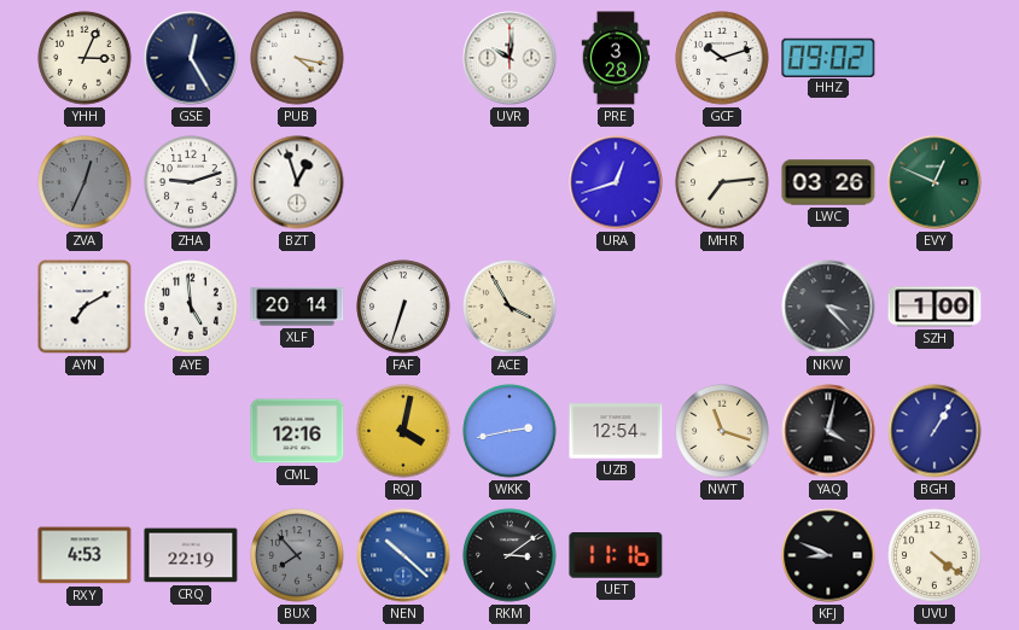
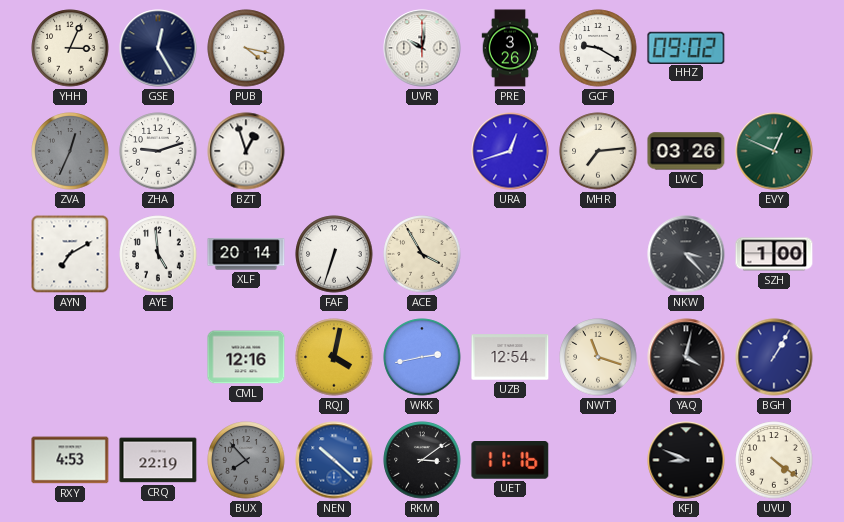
PRE: 3:28 -> 3:26
GCF: 10:12 -> 9:20
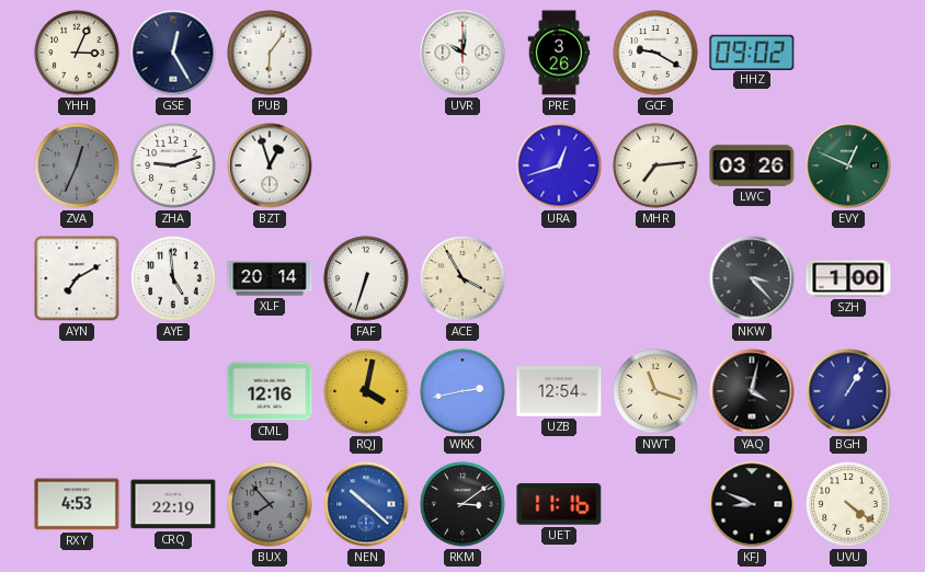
PUB: 4:17 -> 6:06
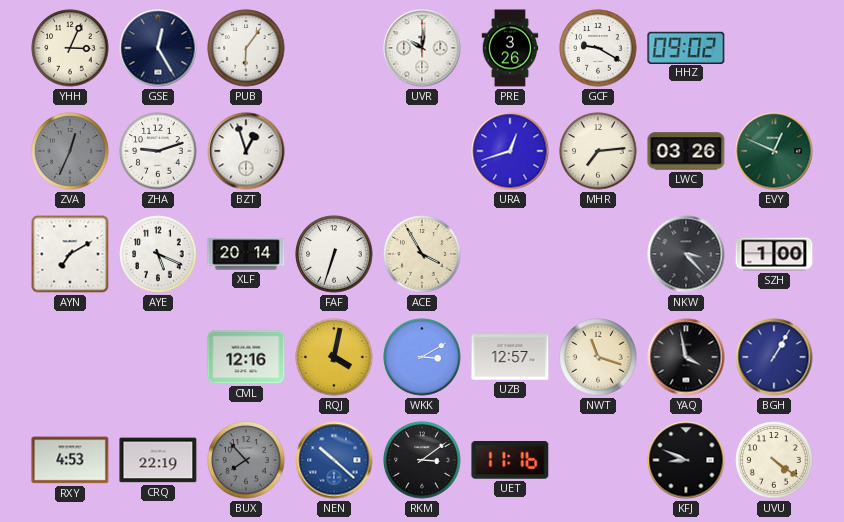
AYE: 4:59 -> 5:19
WKK: 2:43 -> 3:10
UZB: 12:54 -> 12:57
YAQ: 4:02 -> 3:58
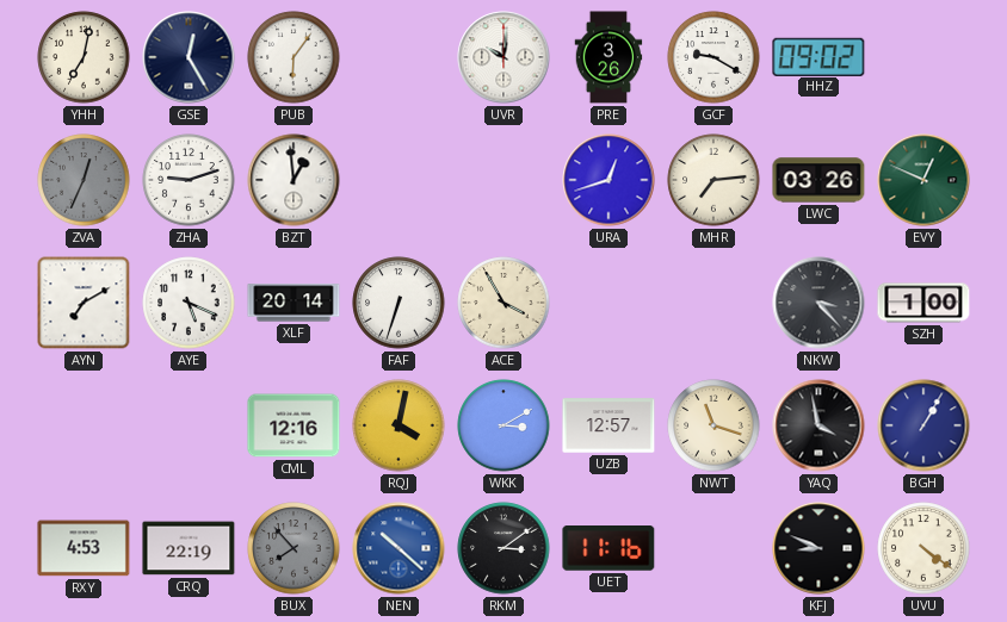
YHH: 3:04 -> 7:02
BZT: 12:57 -> 12:59
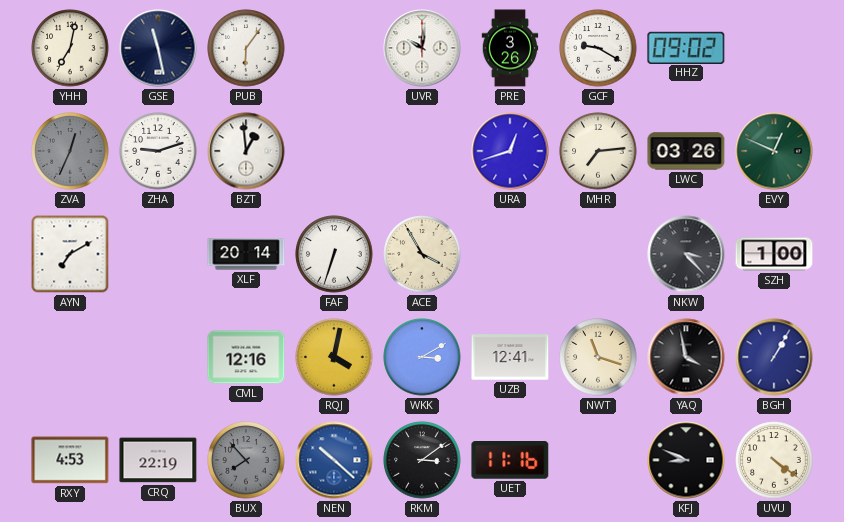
GSE: 12:25 -> 11:28
AYE: 5:19 -> none
UZB: 12:57 -> 12:41
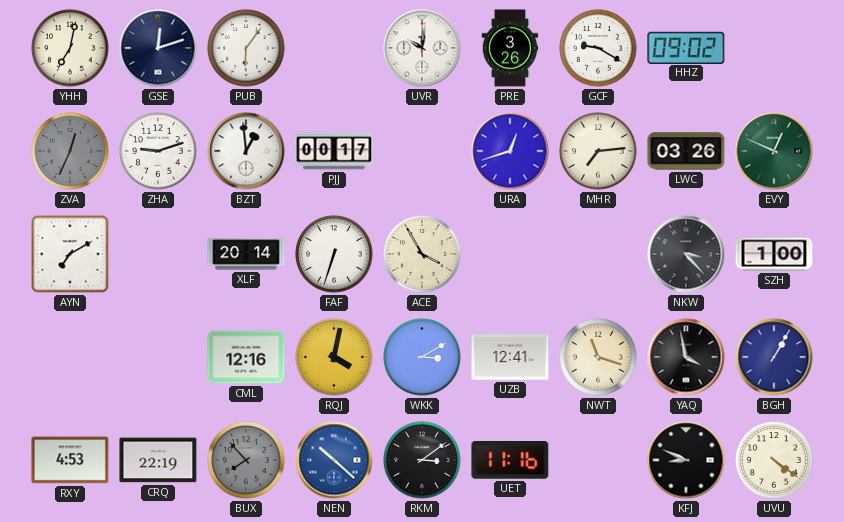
GSE: 11:28 -> 12:12
PJJ: none -> 00:17
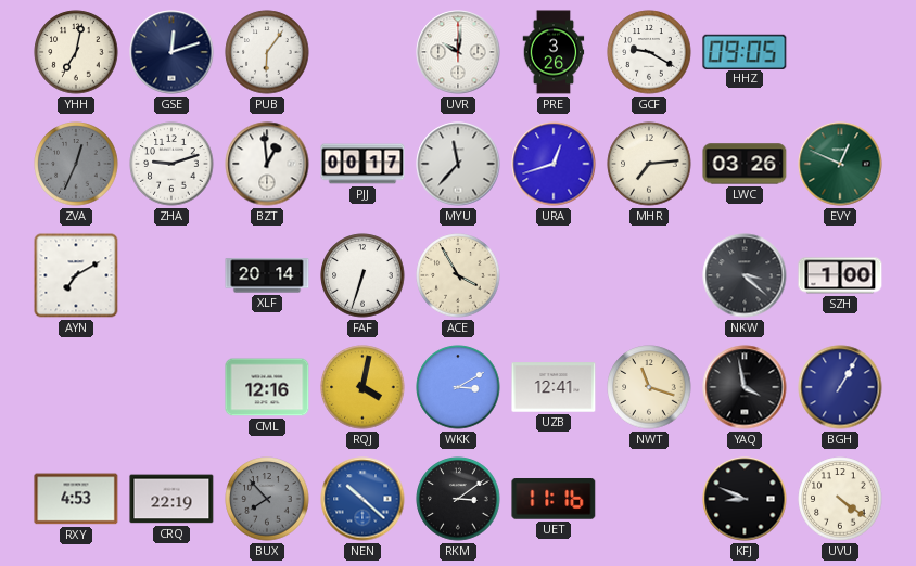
HHZ: 09:02 -> 09:05
MYU: none -> 11:37
NKW: 3:23 -> 3:22
